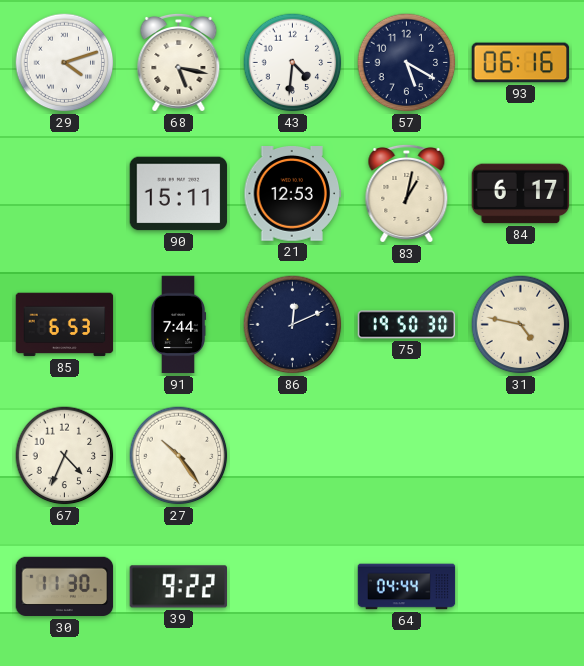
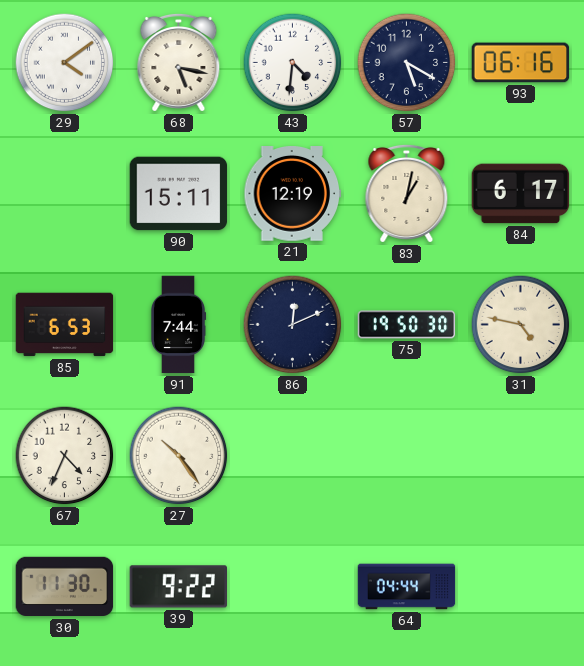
29: 4:12 -> 4:09
21: 12:53 -> 12:19
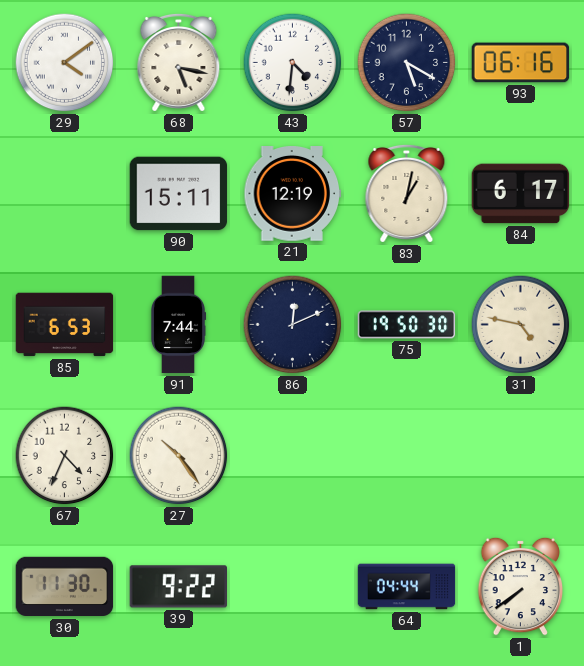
1: none -> 7:39
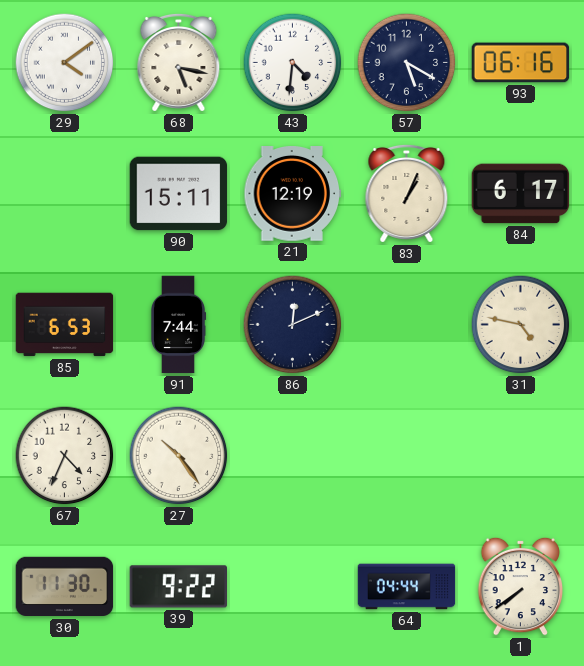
83: 1:02 -> 1:04
75: 19:50 -> none
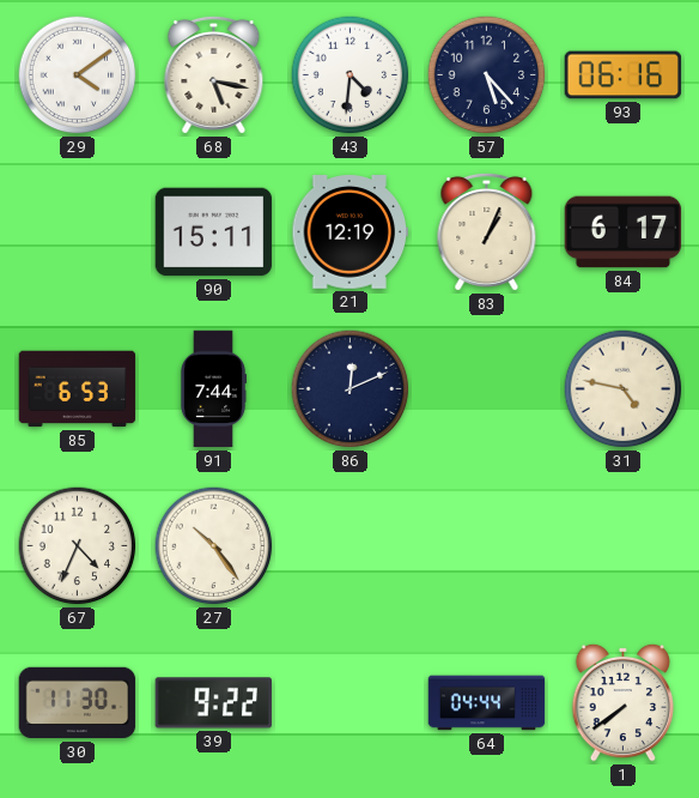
57: 5:20 -> 5:23
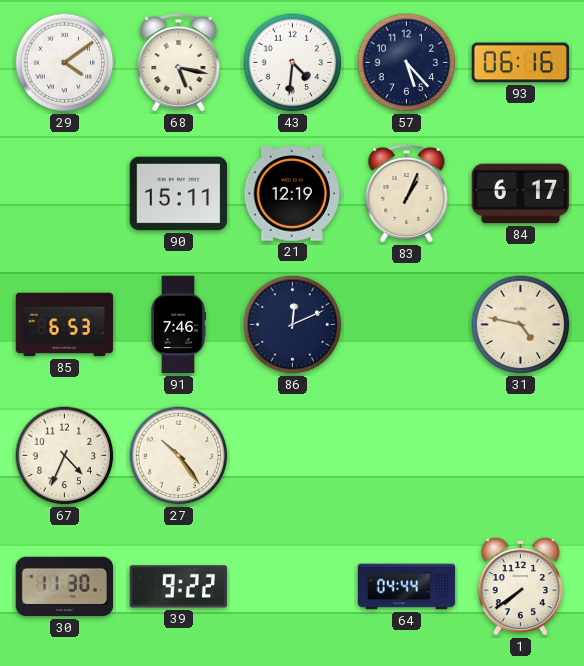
91: 7:44 -> 7:46
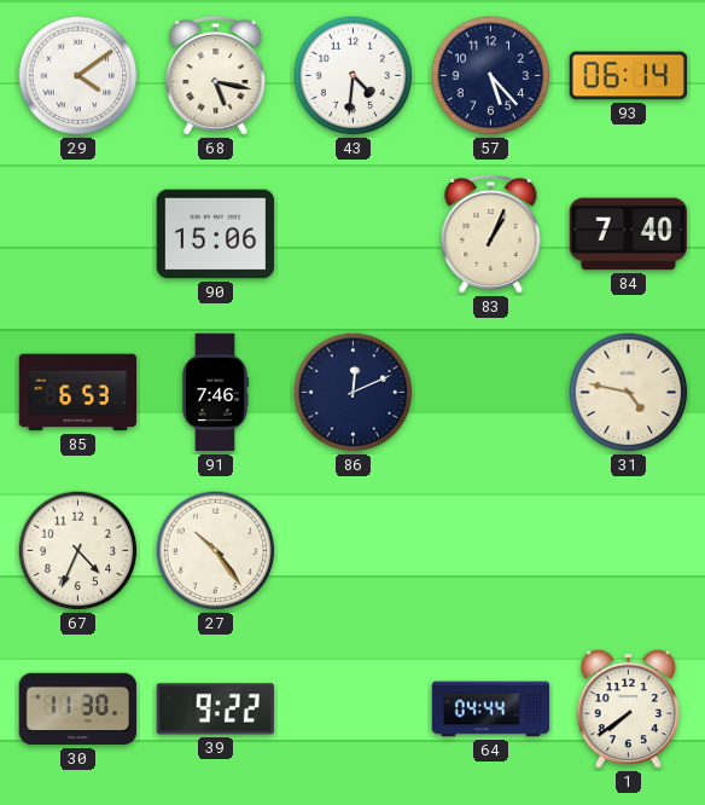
93: 06:16 -> 06:14
90: 15:11 -> 15:06
21: 12:19 -> none
84: 6:17 -> 7:40
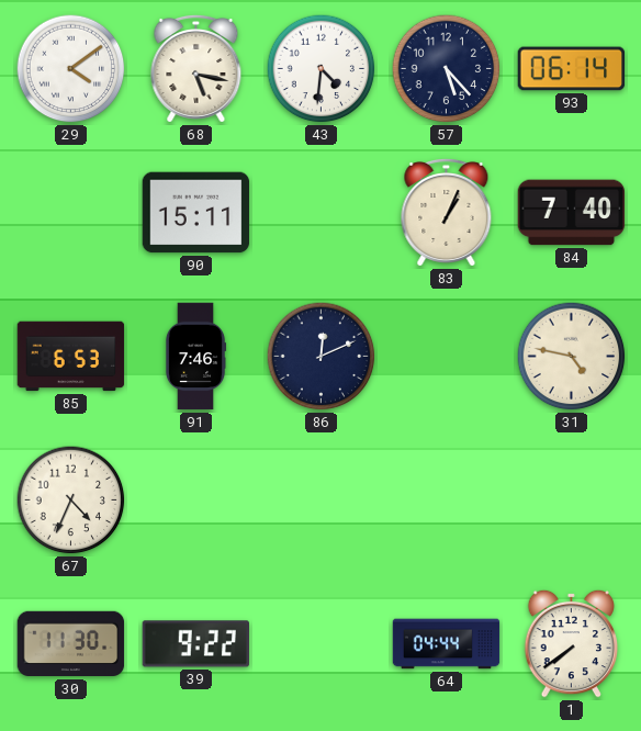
90: 15:06 -> 15:11
27: 10:24 -> none
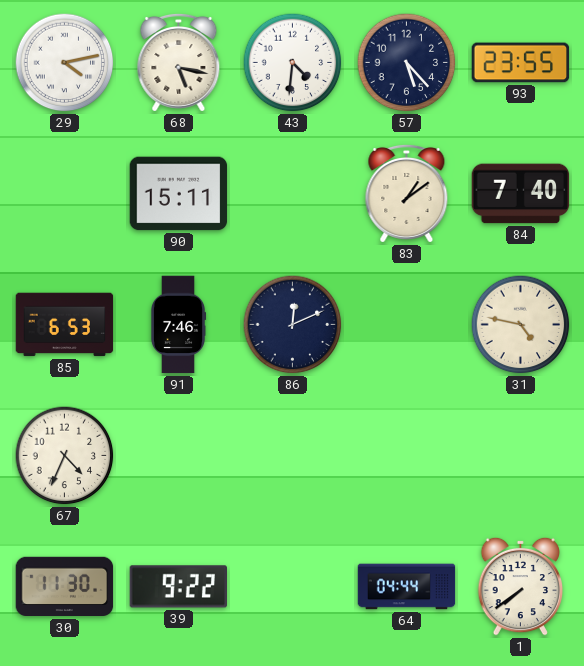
29: 4:09 -> 4:13
93: 06:14 -> 23:55
83: 1:04 -> 1:09
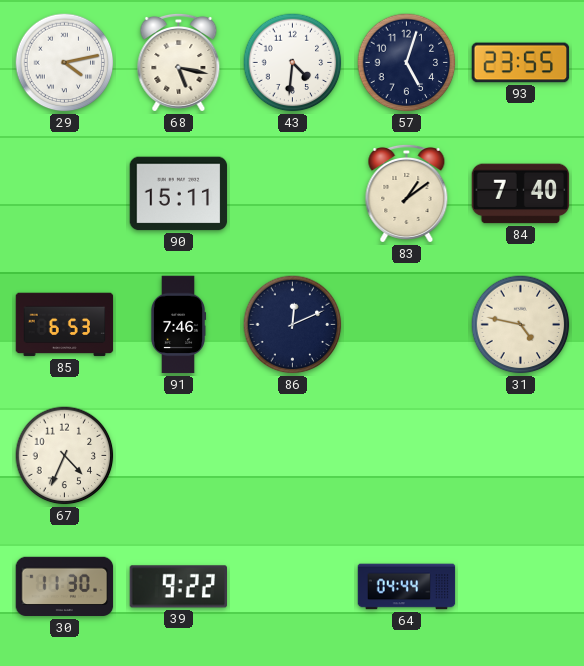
57: 5:23 -> 5:03
1: 7:39 -> none
